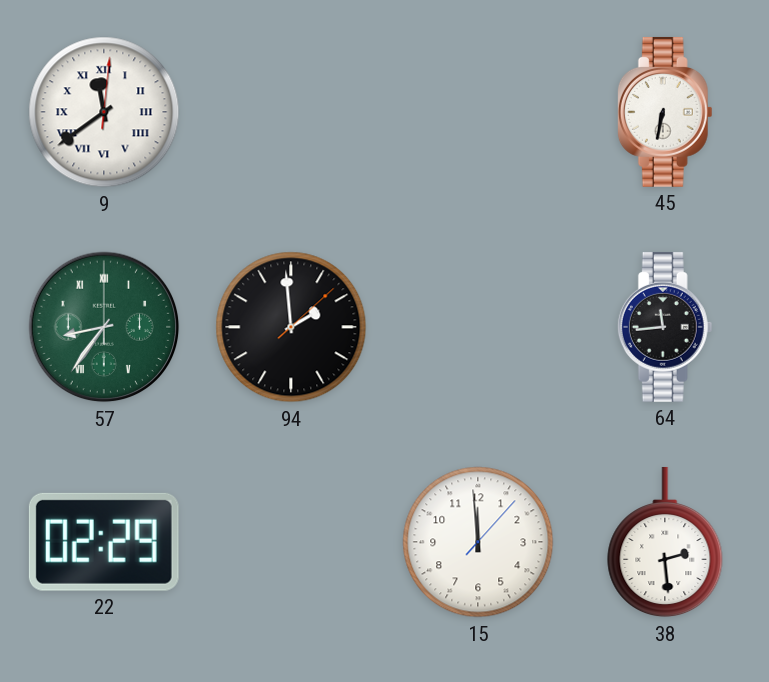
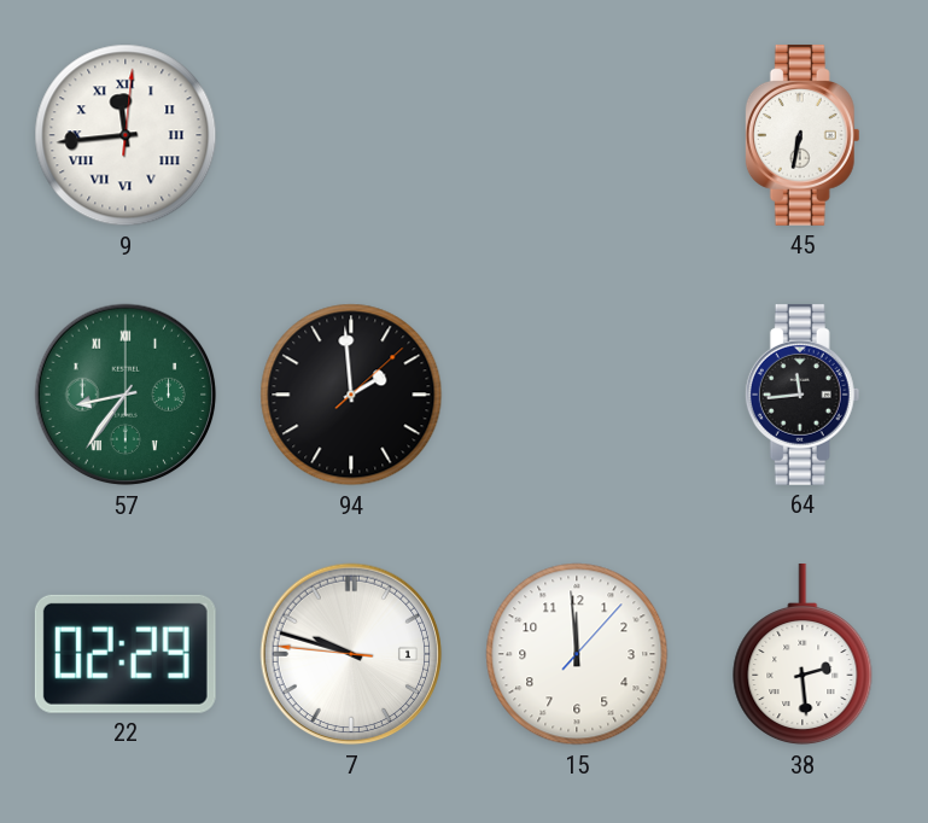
9: 11:39 -> 11:44
7: none -> 9:47
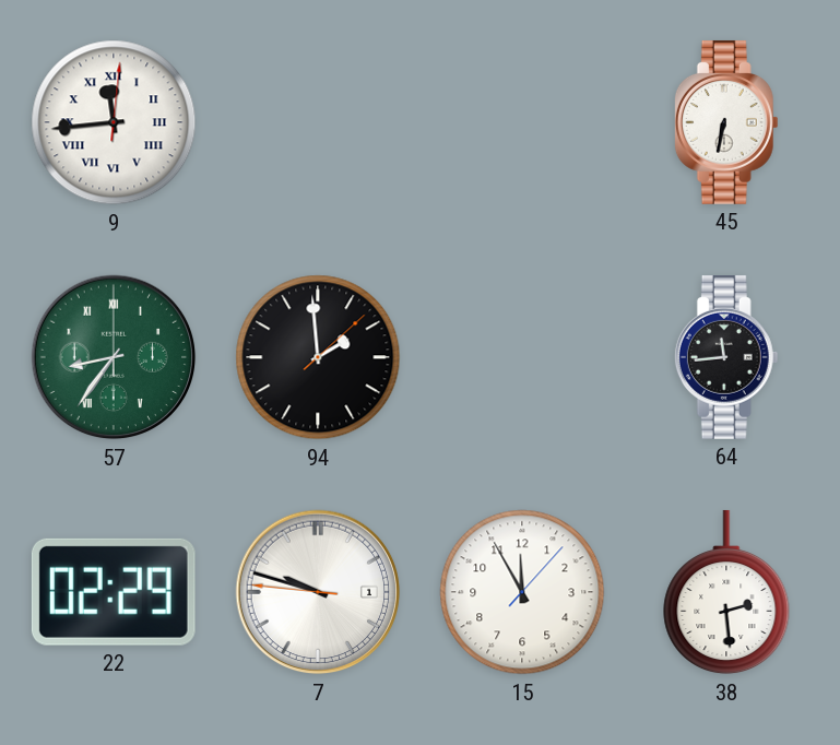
15: 11:59 -> 11:55
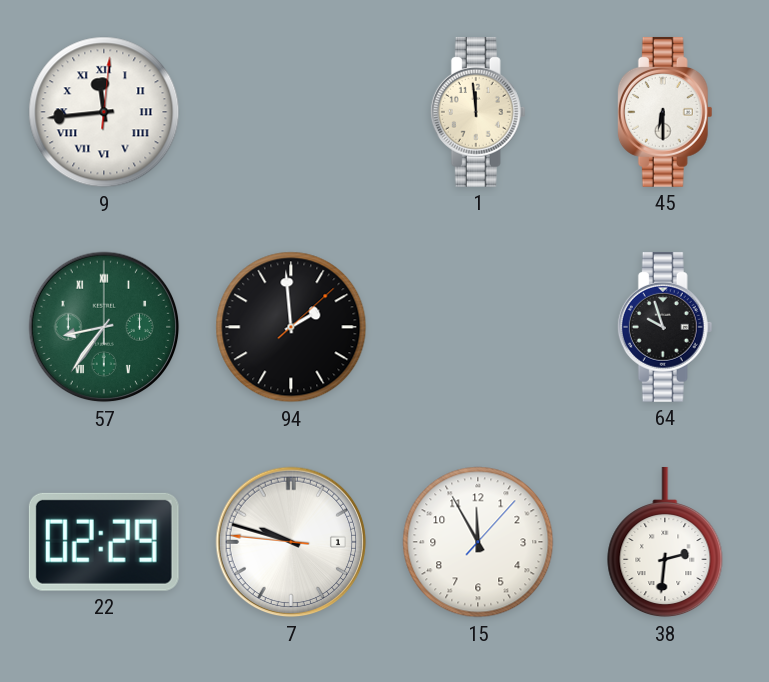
1: none -> 11:59
45: 6:32 -> 6:30
64: 11:44 -> 9:57
38: 2:29 -> 2:31
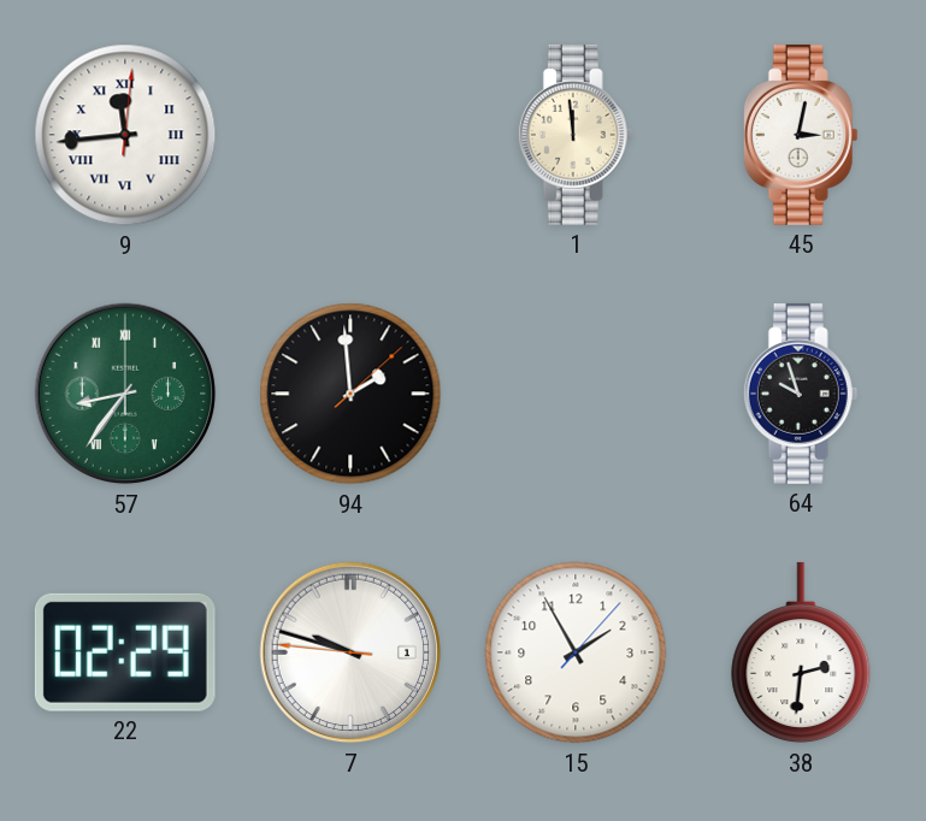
45: 6:30 -> 3:02
15: 11:55 -> 1:55
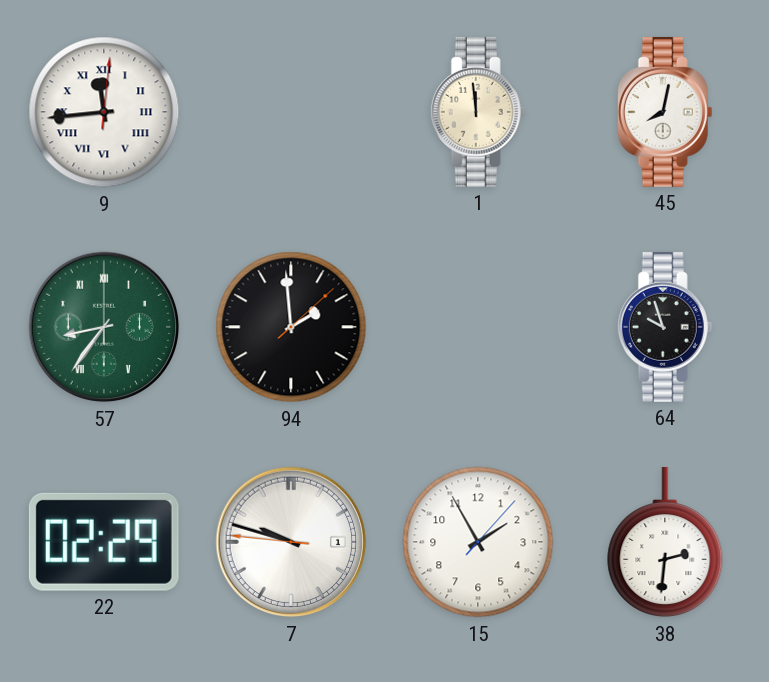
45: 3:02 -> 8:02
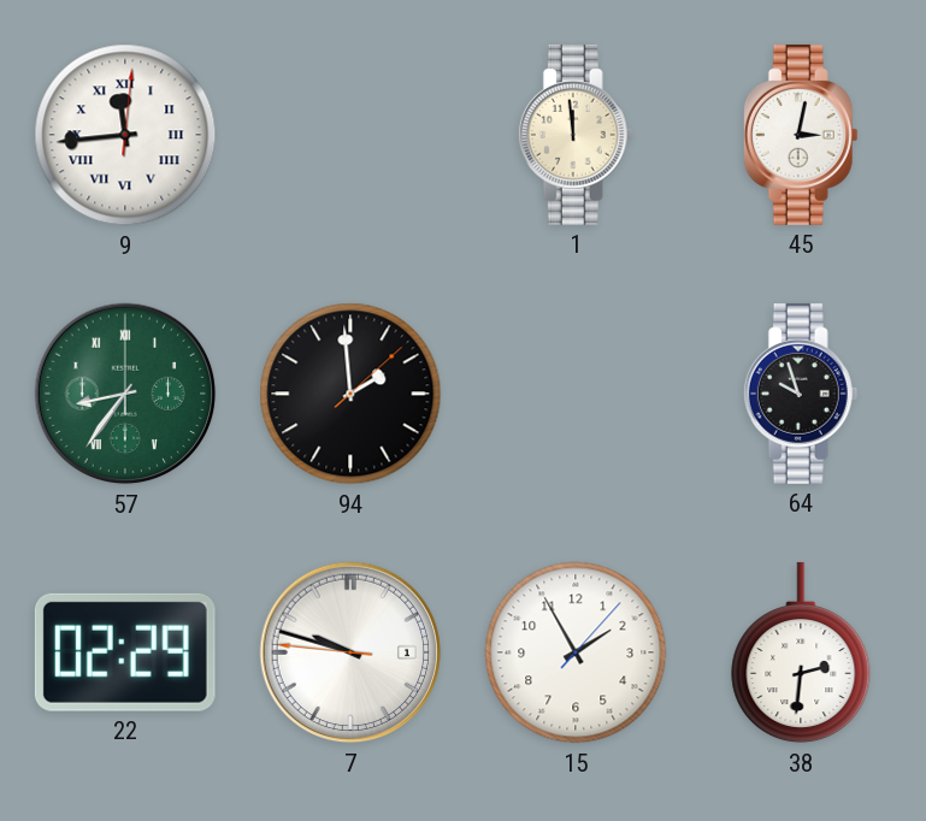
45: 8:02 -> 3:02
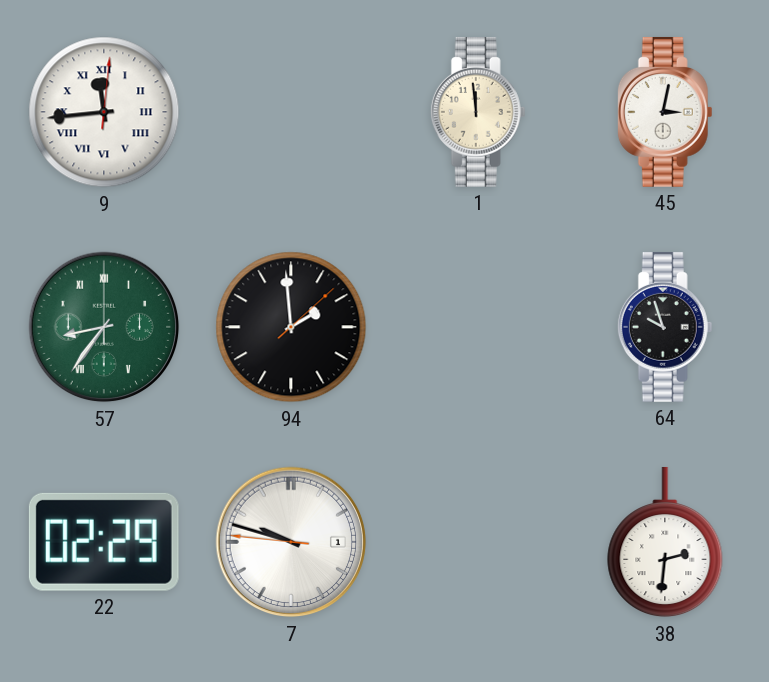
15: 1:55 -> none
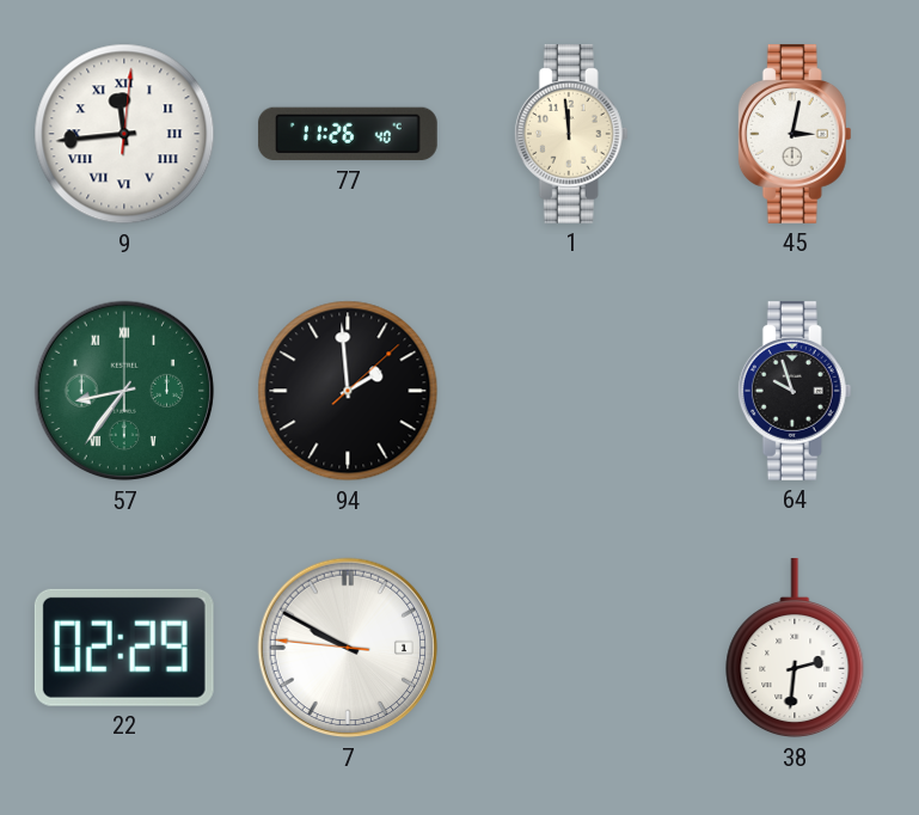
77: none -> 11:26
7: 9:47 -> 9:49
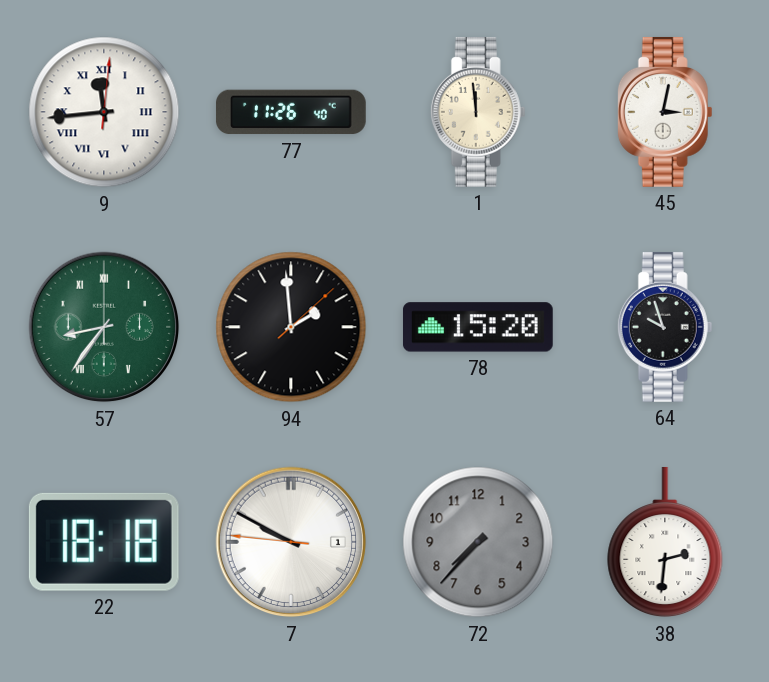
78: none -> 15:20
22: 02:29 -> 18:18
72: none -> 7:37
